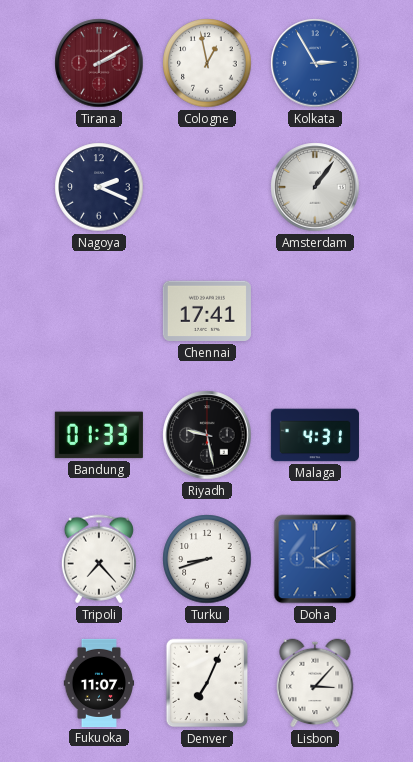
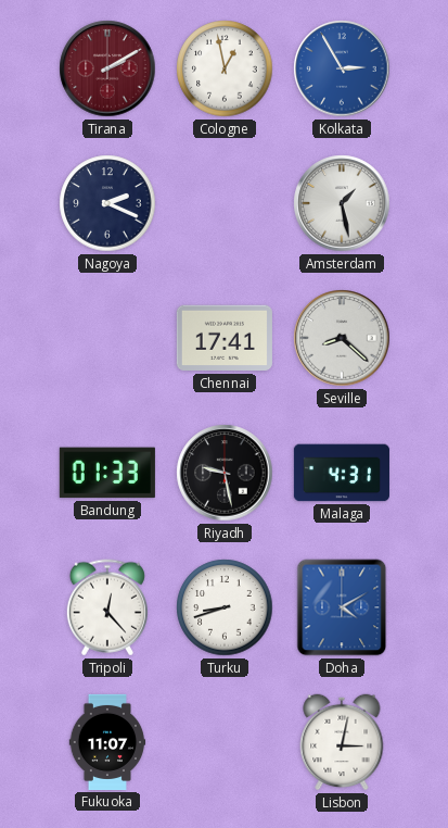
Amsterdam: 1:06 -> 1:28
Seville: none -> 8:22
Tripoli: 7:23 -> 12:23
Denver: 7:04 -> none
Lisbon: 3:07 -> 3:02
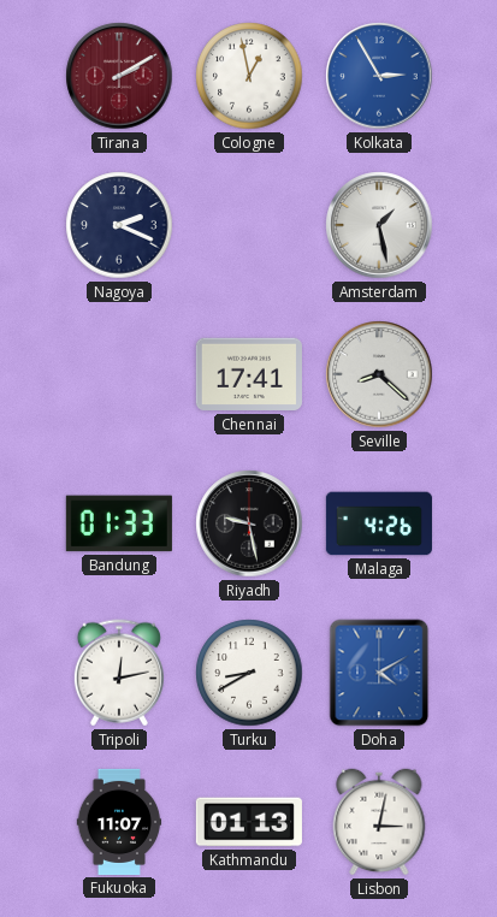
Malaga: 4:31 -> 4:26
Tripoli: 12:23 -> 12:13
Turku: 8:42 -> 8:40
Kathmandu: none -> 01:13
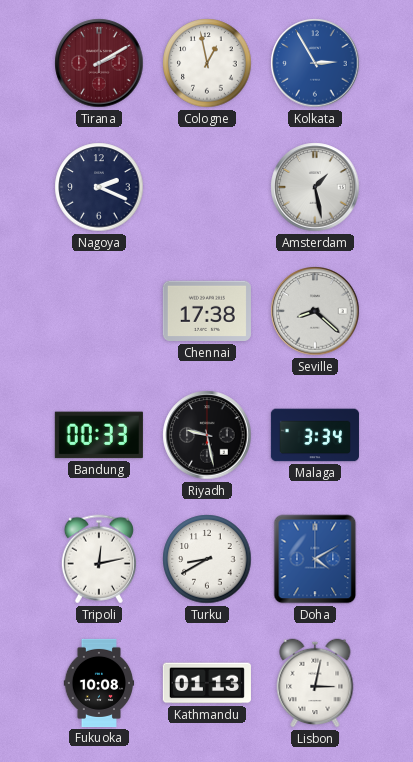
Chennai: 17:41 -> 17:38
Bandung: 01:33 -> 00:33
Malaga: 4:26 -> 3:34
Fukuoka: 11:07 -> 10:08
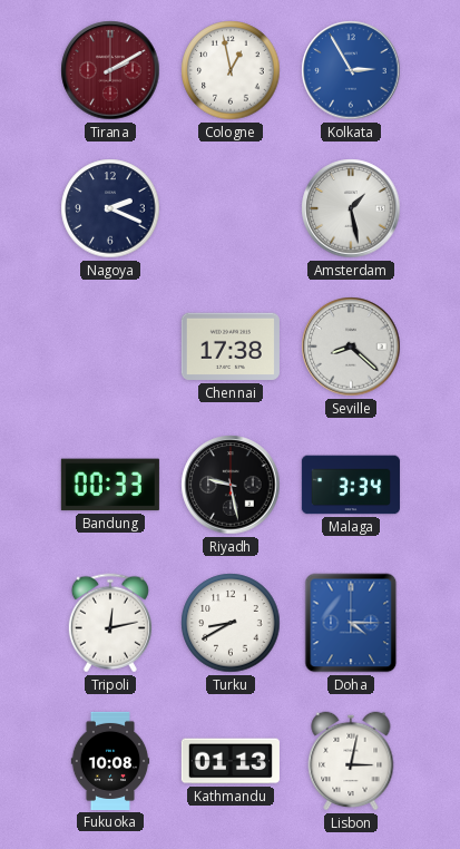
Doha: 4:10 -> 4:15
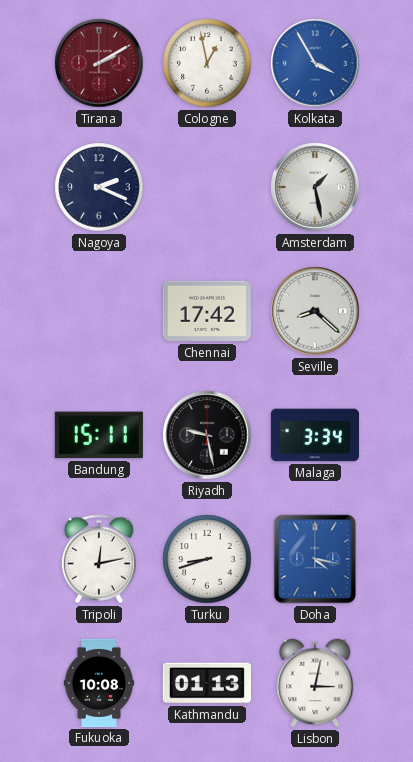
Kolkata: 2:55 -> 3:55
Chennai: 17:38 -> 17:42
Bandung: 00:33 -> 15:11
Turku: 8:40 -> 8:42
Doha: 4:15 -> 4:17
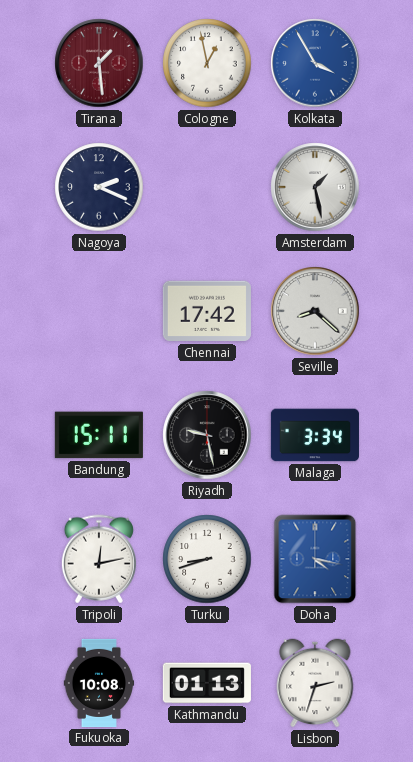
Tirana: 2:10 -> 1:29
Lisbon: 3:02 -> 2:33
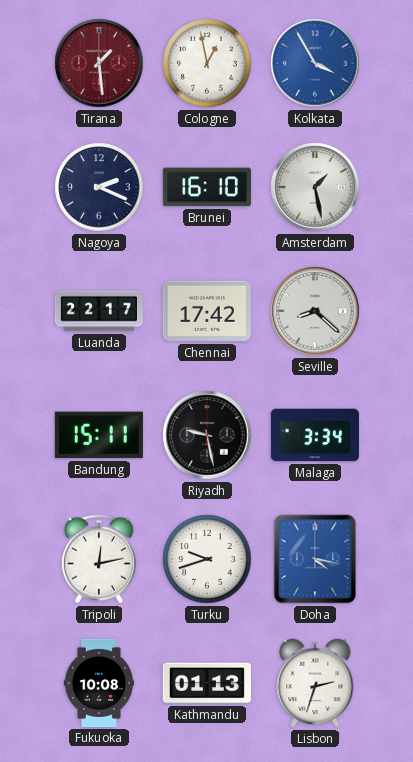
Brunei: none -> 16:10
Luanda: none -> 22:17
Turku: 8:42 -> 9:42
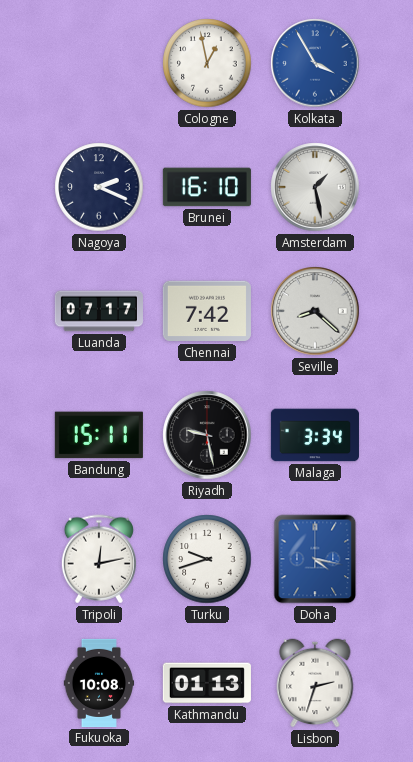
Tirana: 1:29 -> none
Luanda: 22:17 -> 07:17
Chennai: 17:42 -> 7:42
